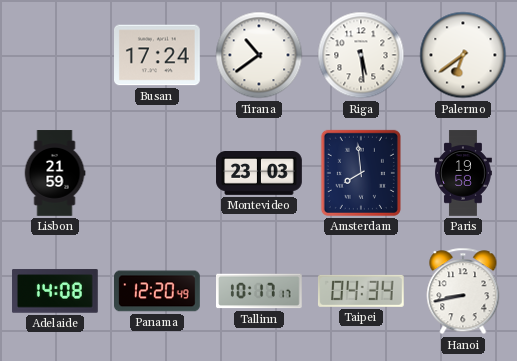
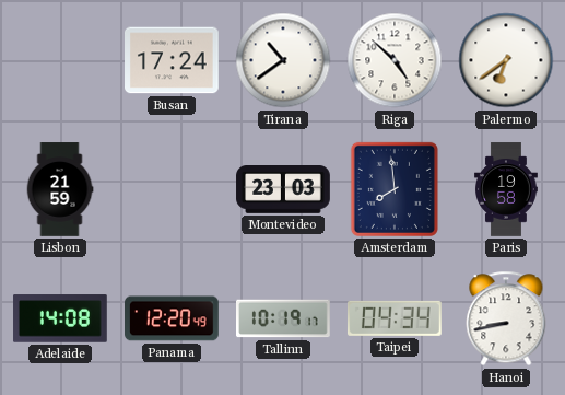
Riga: 5:29 -> 4:52
Tallinn: 10:17 -> 10:19
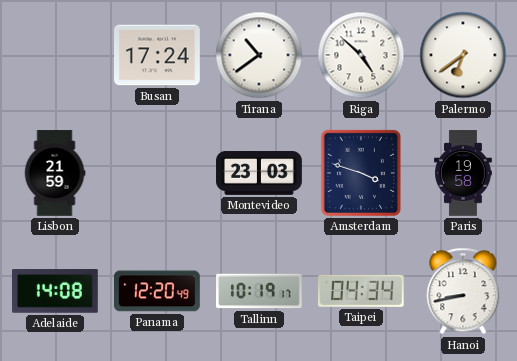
Amsterdam: 7:59 -> 3:48
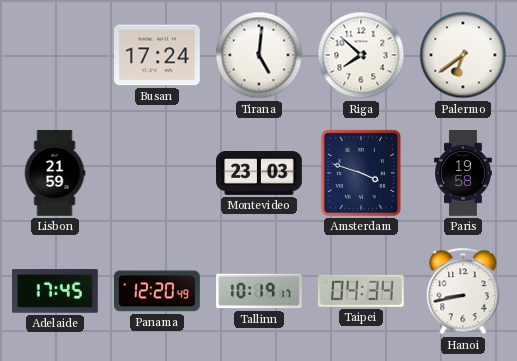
Tirana: 10:39 -> 5:01
Riga: 4:52 -> 7:52
Adelaide: 14:08 -> 17:45
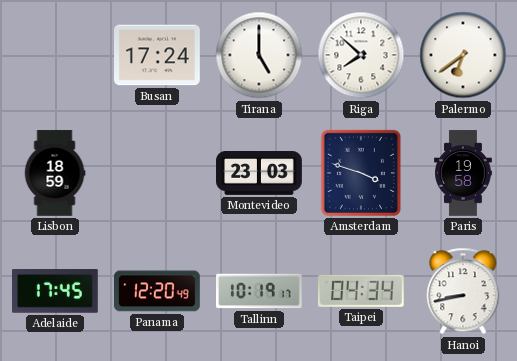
Tirana: 5:01 -> 5:00
Lisbon: 21:59 -> 18:59
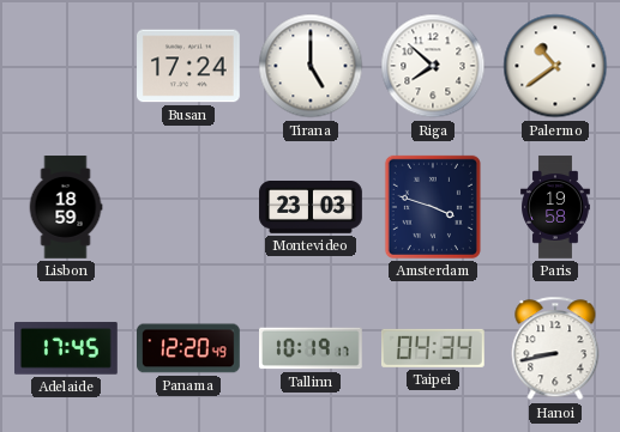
Palermo: 6:39 -> 10:39
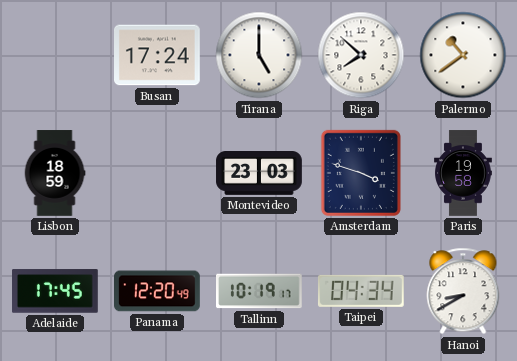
Hanoi: 8:43 -> 8:40
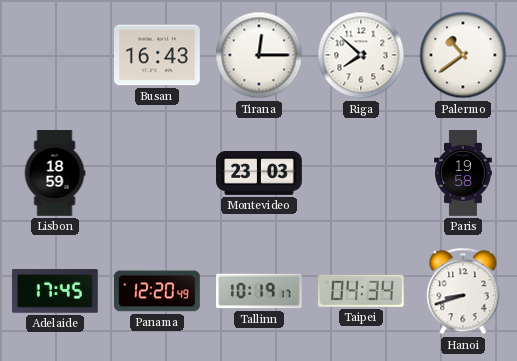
Busan: 17:24 -> 16:43
Tirana: 5:00 -> 12:15
Amsterdam: 3:48 -> none
Hanoi: 8:40 -> 8:42
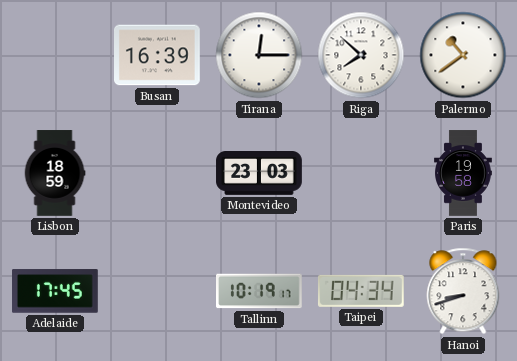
Busan: 16:43 -> 16:39
Panama: 12:20 -> none
